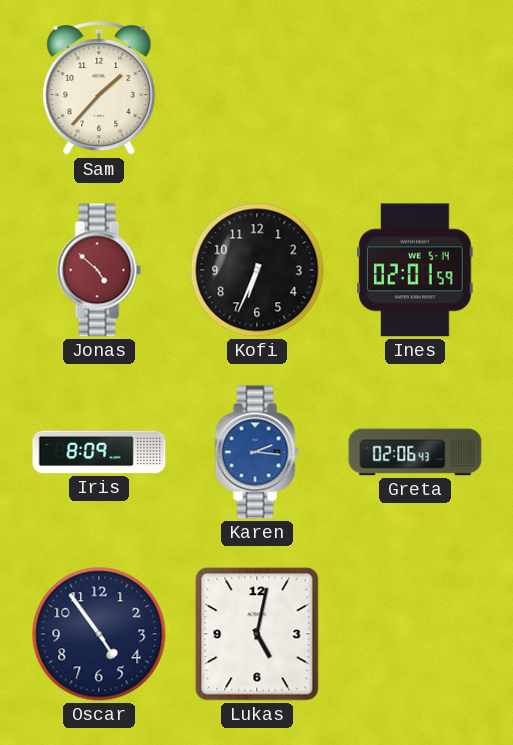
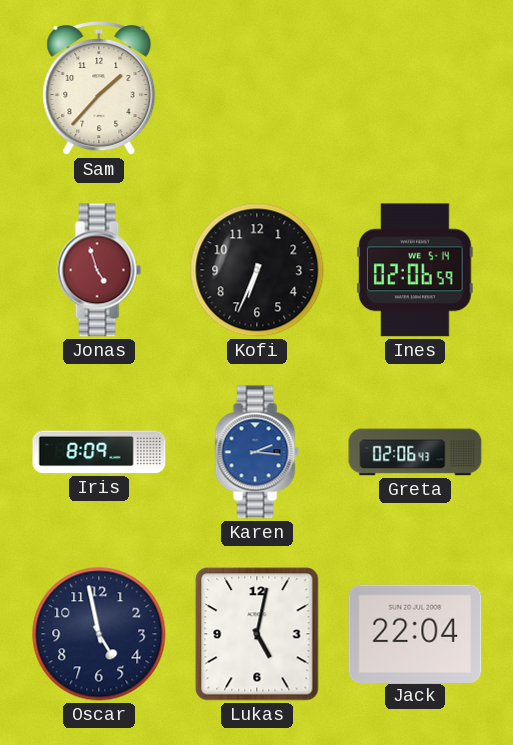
Jonas: 4:52 -> 4:57
Ines: 02:01 -> 02:06
Oscar: 4:54 -> 4:58
Jack: none -> 22:04
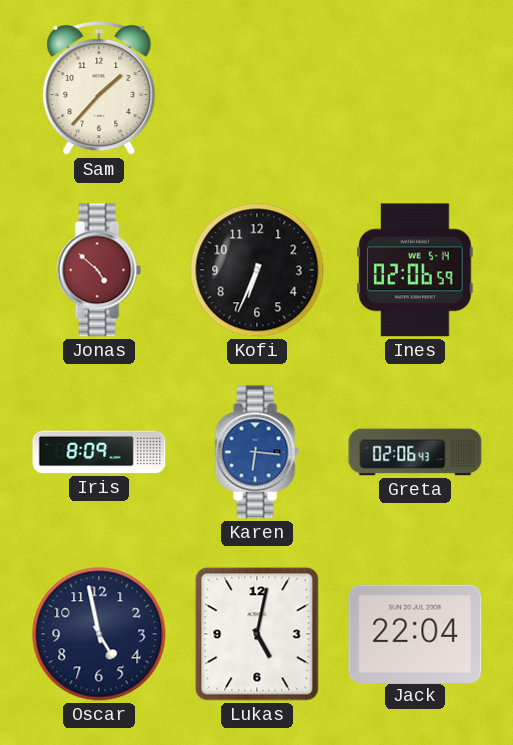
Jonas: 4:57 -> 4:52
Karen: 2:16 -> 6:16
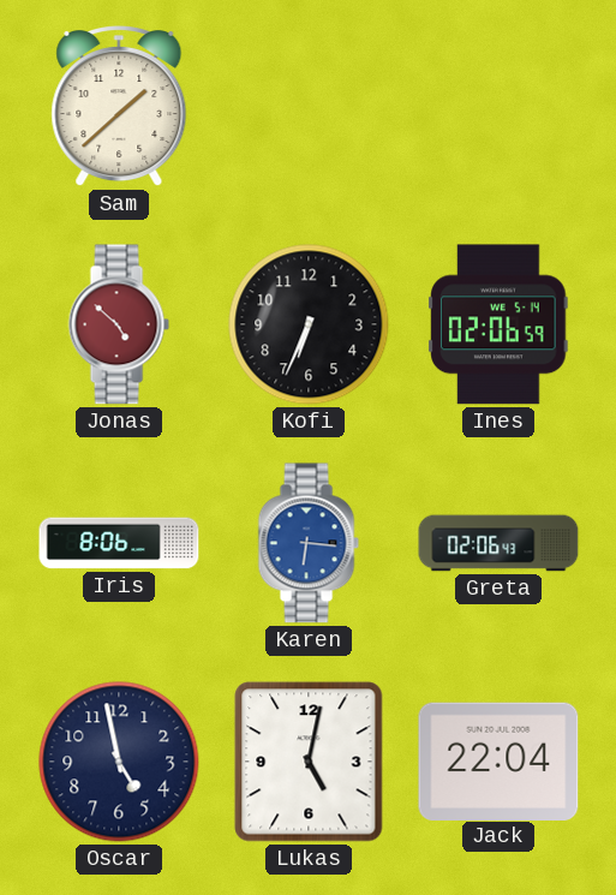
Sam: 1:37 -> 1:38
Iris: 8:09 -> 8:06
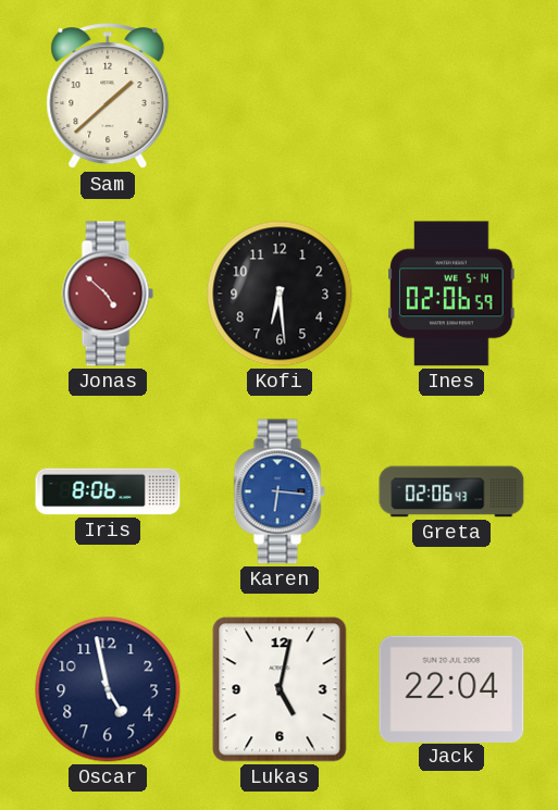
Kofi: 6:34 -> 6:29
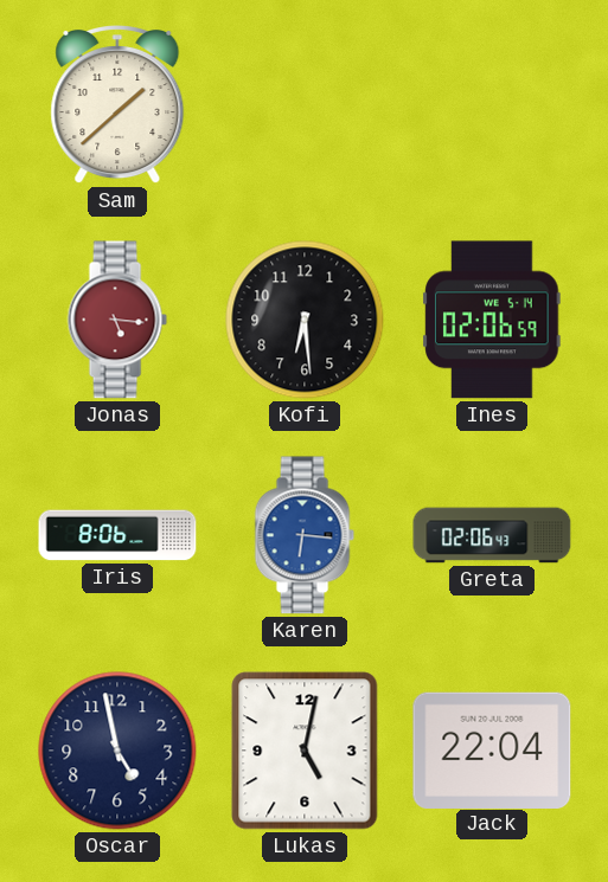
Jonas: 4:52 -> 5:16
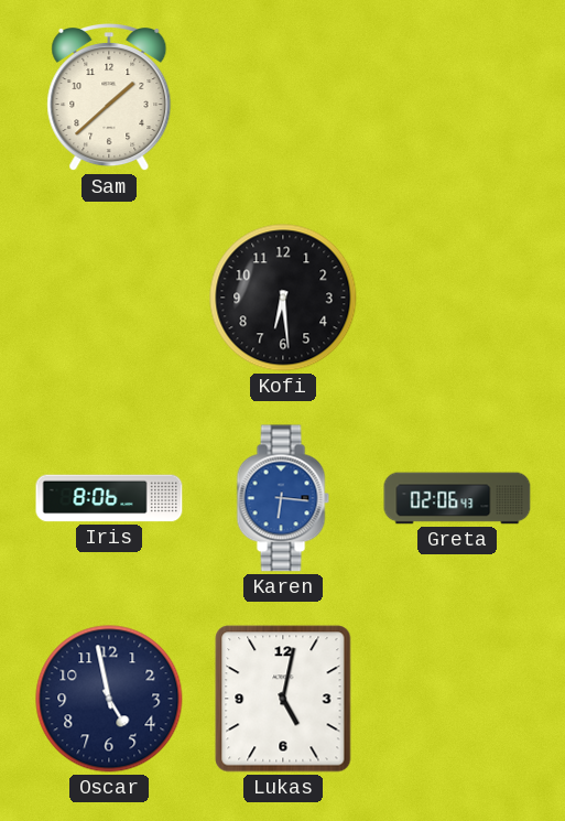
Jonas: 5:16 -> none
Ines: 02:06 -> none
Jack: 22:04 -> none
